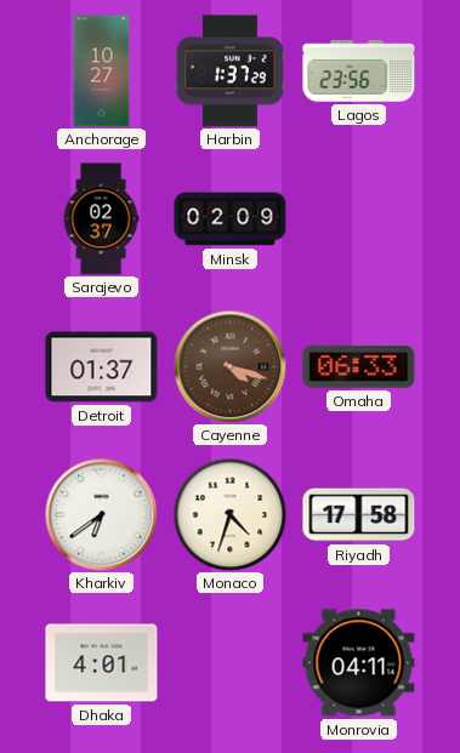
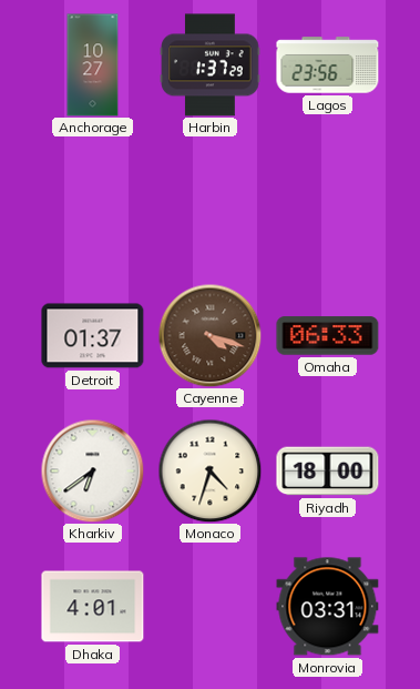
Sarajevo: 02:37 -> none
Minsk: 02:09 -> none
Riyadh: 17:58 -> 18:00
Monrovia: 04:11 -> 03:31
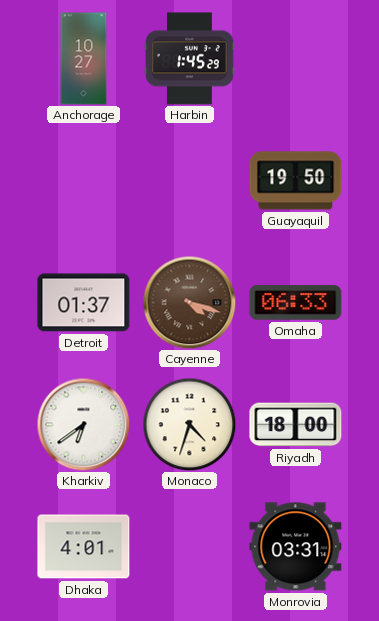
Harbin: 1:37 -> 1:45
Lagos: 23:56 -> none
Guayaquil: none -> 19:50
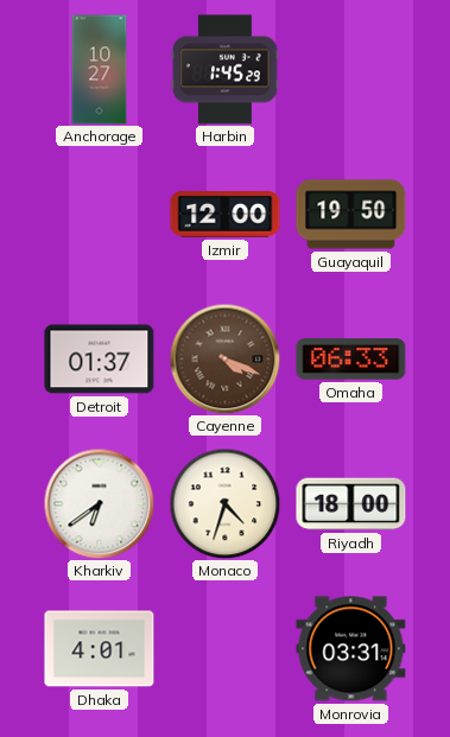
Izmir: none -> 12:00
Cayenne: 4:18 -> 4:19
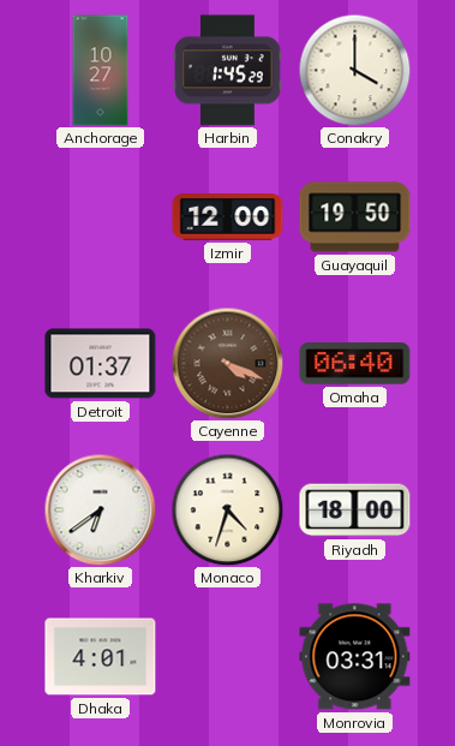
Conakry: none -> 4:00
Omaha: 06:33 -> 06:40
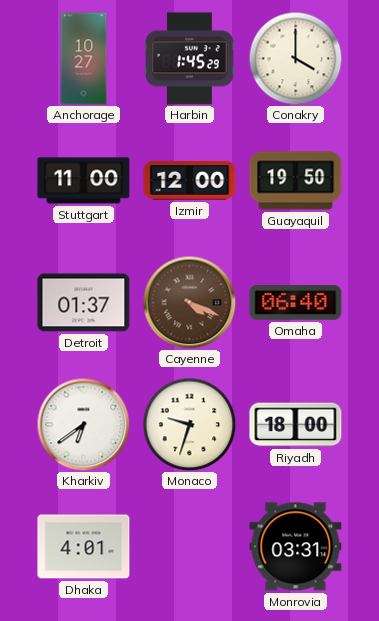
Stuttgart: none -> 11:00
Monaco: 4:33 -> 9:33
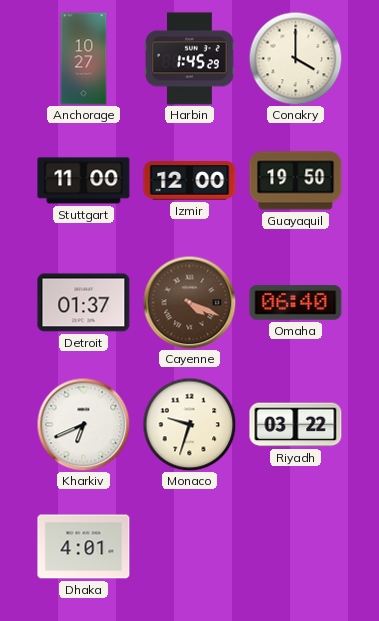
Kharkiv: 6:39 -> 6:41
Riyadh: 18:00 -> 03:22
Monrovia: 03:31 -> none
